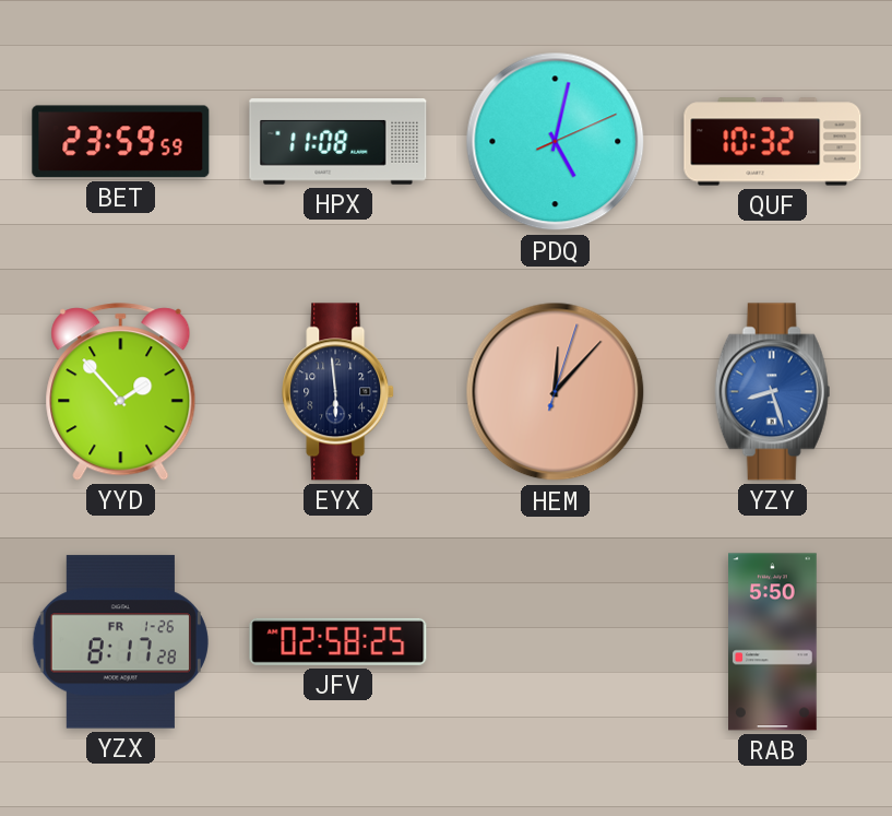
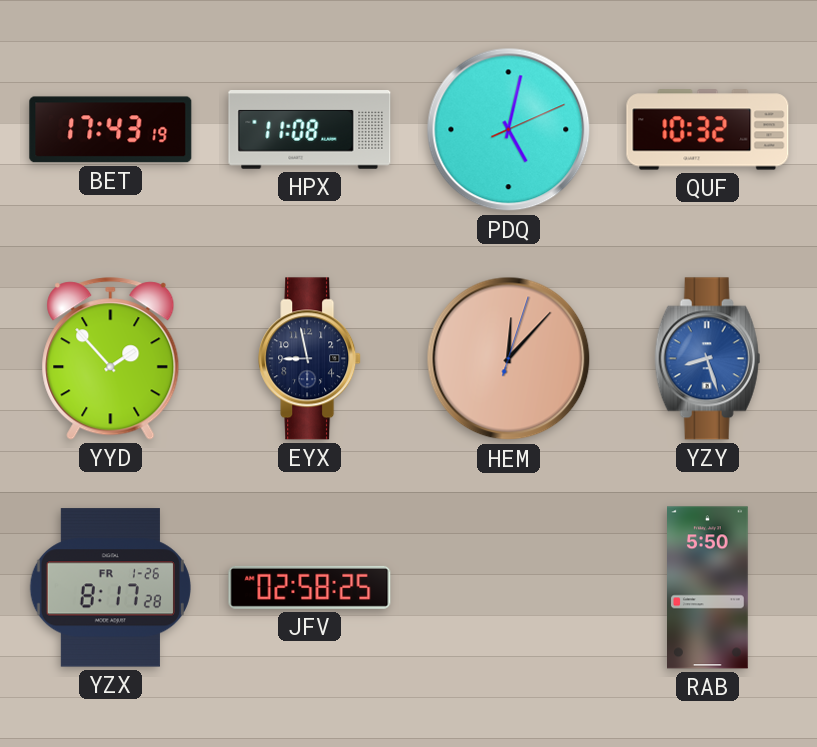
BET: 23:59 -> 17:43
EYX: 5:59 -> 8:58
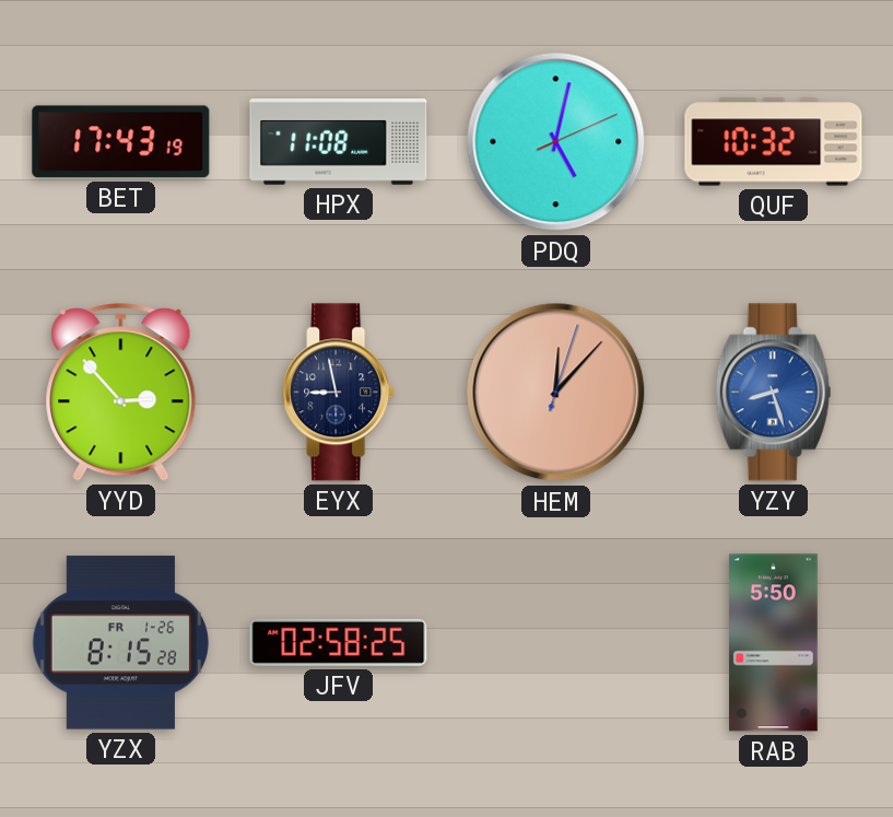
YYD: 1:53 -> 2:53
YZX: 8:17 -> 8:15
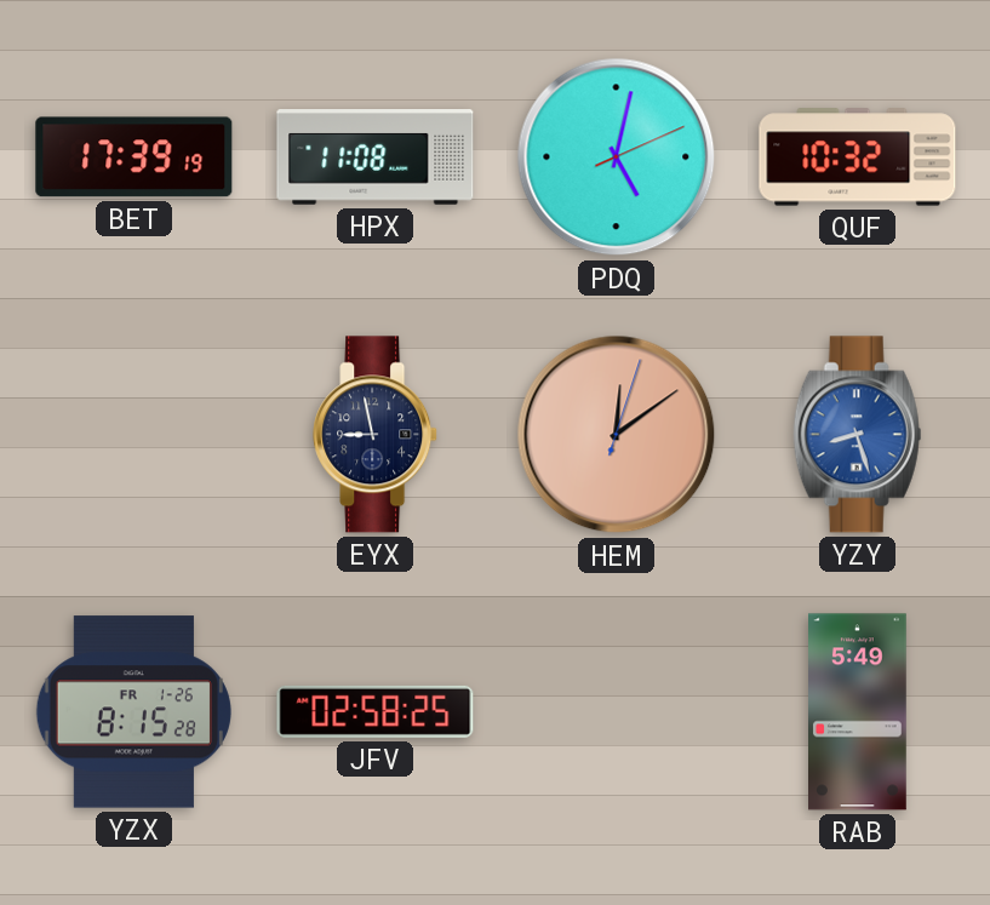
BET: 17:43 -> 17:39
YYD: 2:53 -> none
HEM: 12:07 -> 12:09
RAB: 5:50 -> 5:49
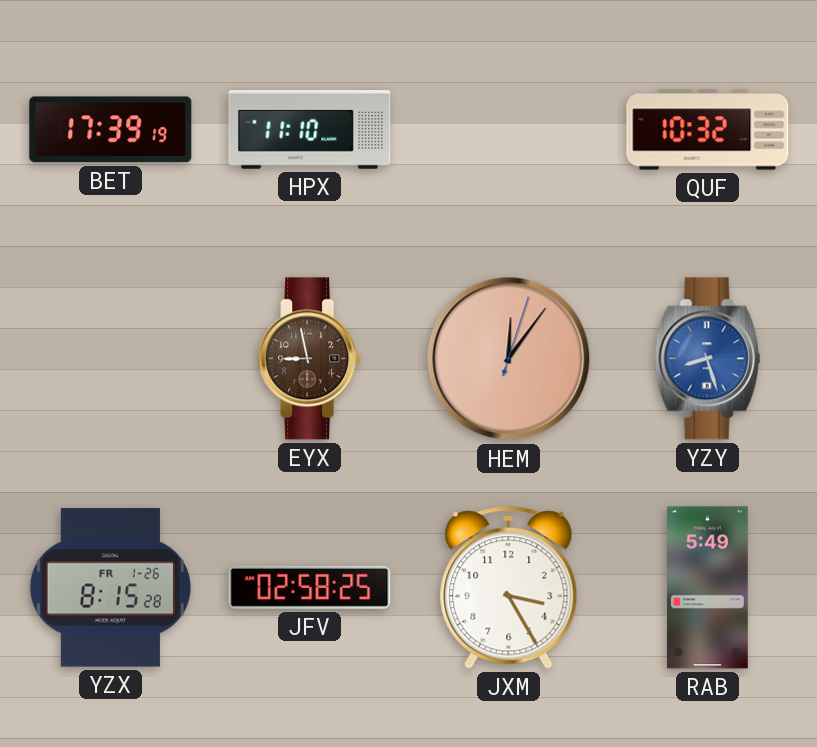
HPX: 11:08 -> 11:10
PDQ: 5:02 -> none
EYX dial: navy -> brown
HEM: 12:09 -> 12:06
JXM: none -> 3:25
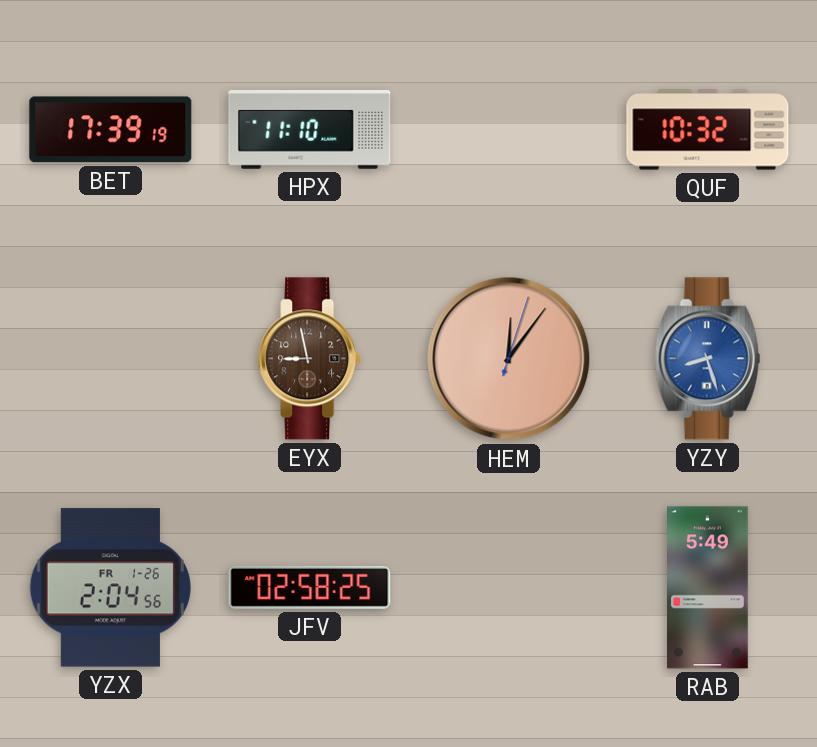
YZX: 8:15 -> 2:04
JXM: 3:25 -> none
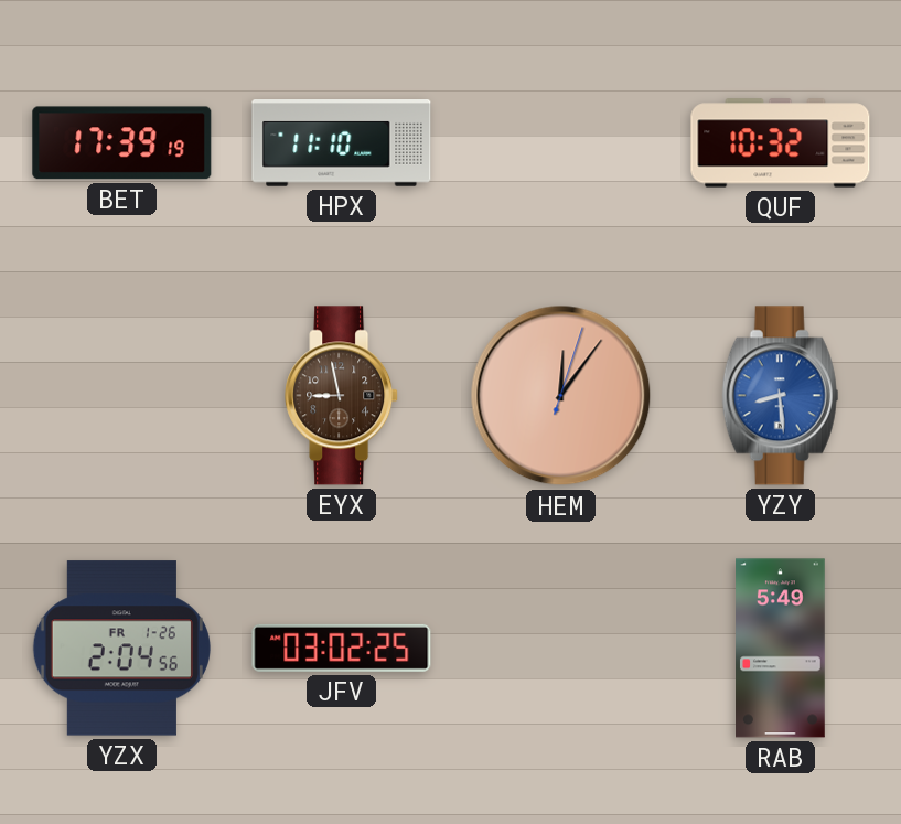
YZY: 8:27 -> 8:29
JFV: 02:58 -> 03:02
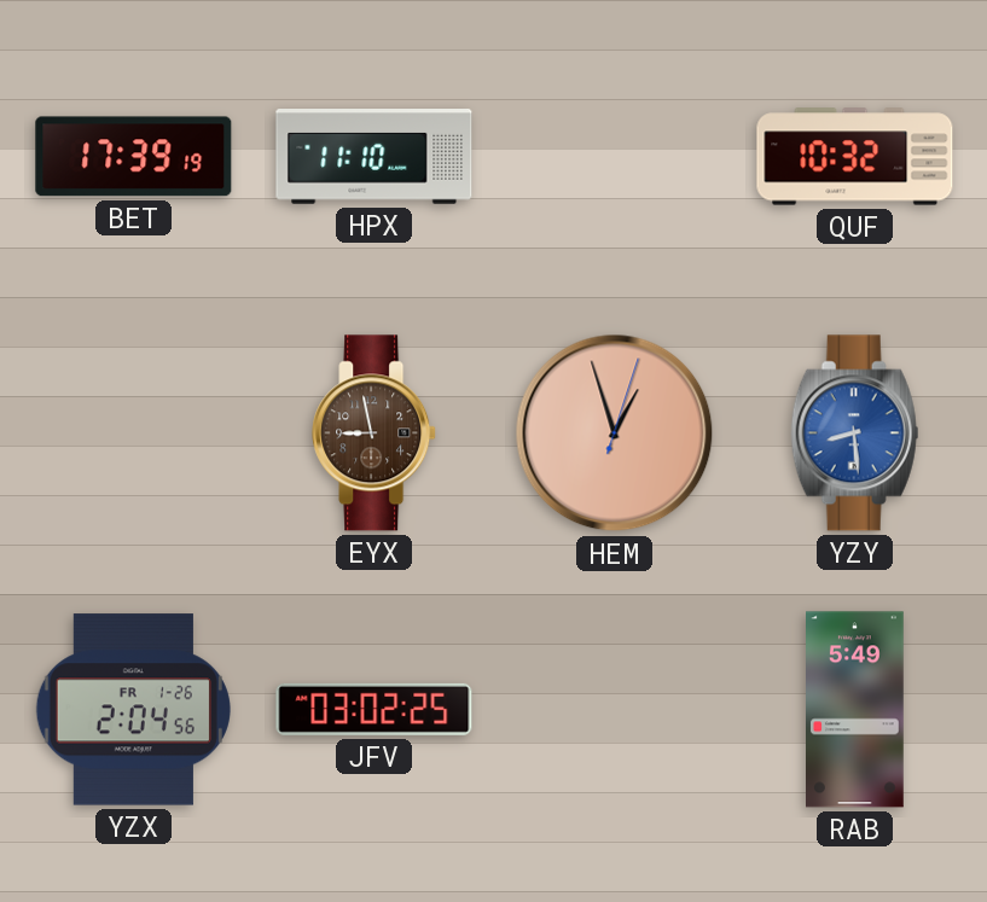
HEM: 12:06 -> 12:57
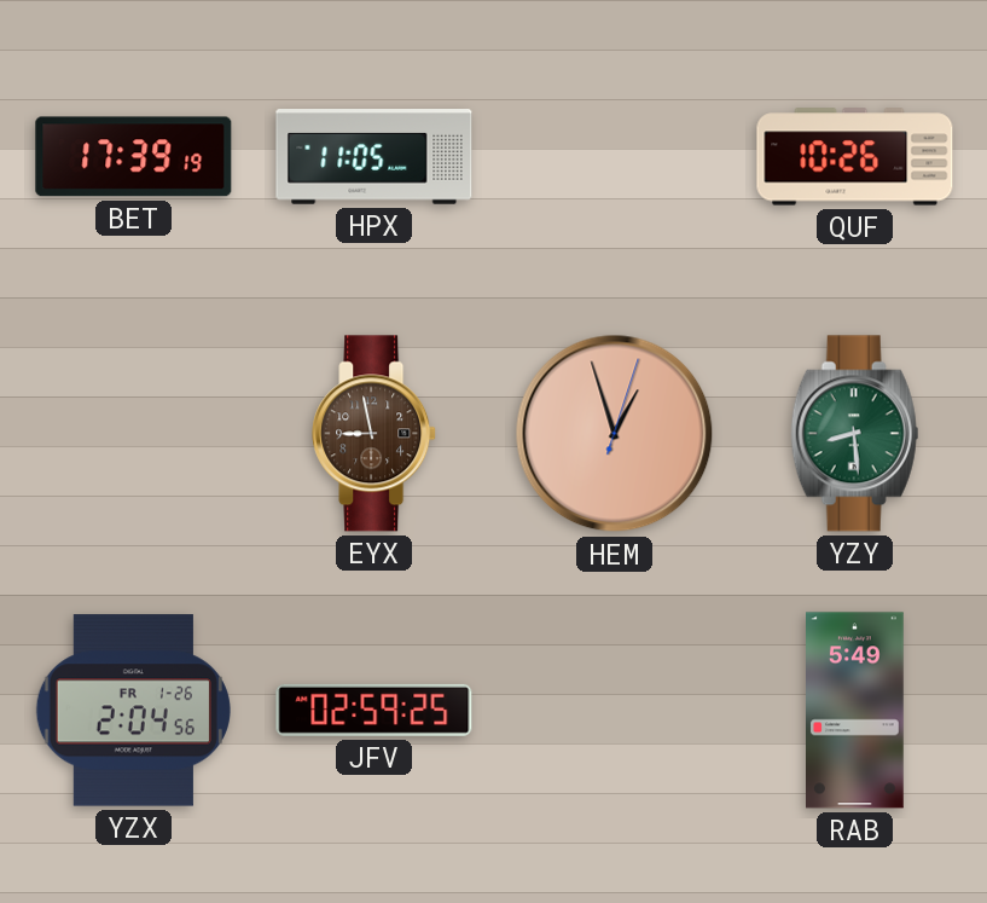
HPX: 11:10 -> 11:05
QUF: 10:32 -> 10:26
YZY dial: blue -> green
JFV: 03:02 -> 02:59
